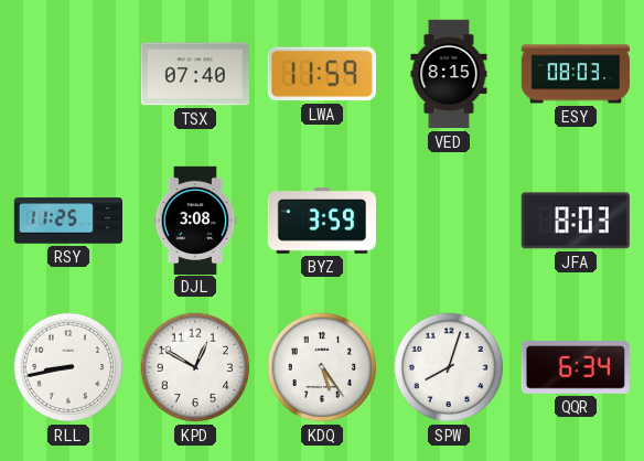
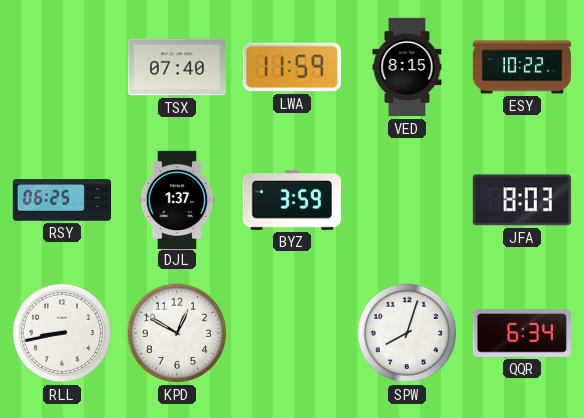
ESY: 08:03 -> 10:22
RSY: 11:25 -> 06:25
DJL: 3:08 -> 1:37
KDQ: 5:24 -> none
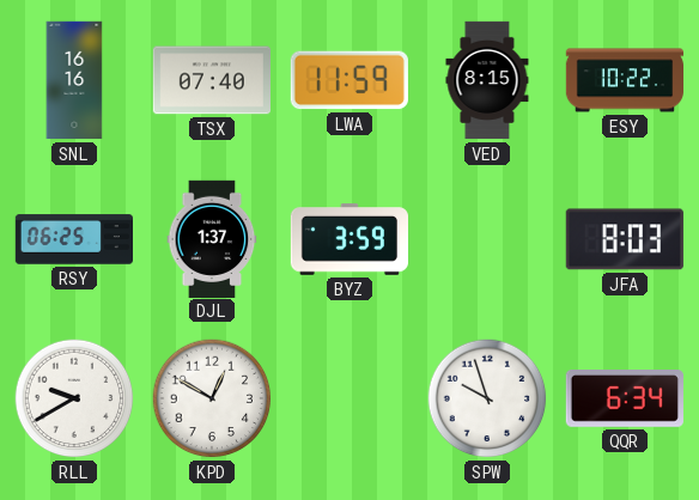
SNL: none -> 16:16
RLL: 8:43 -> 9:40
SPW: 8:03 -> 9:57
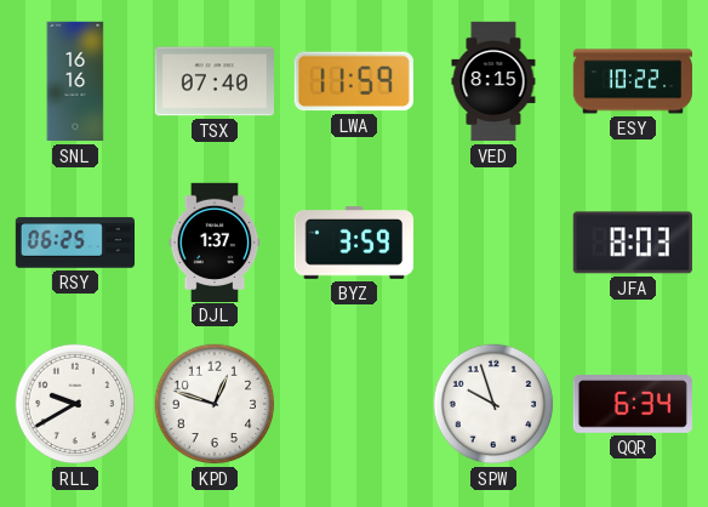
KPD: 12:50 -> 12:48
